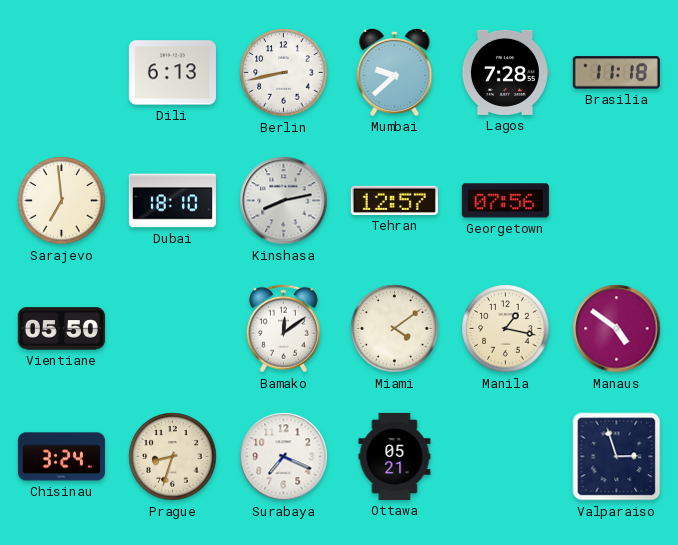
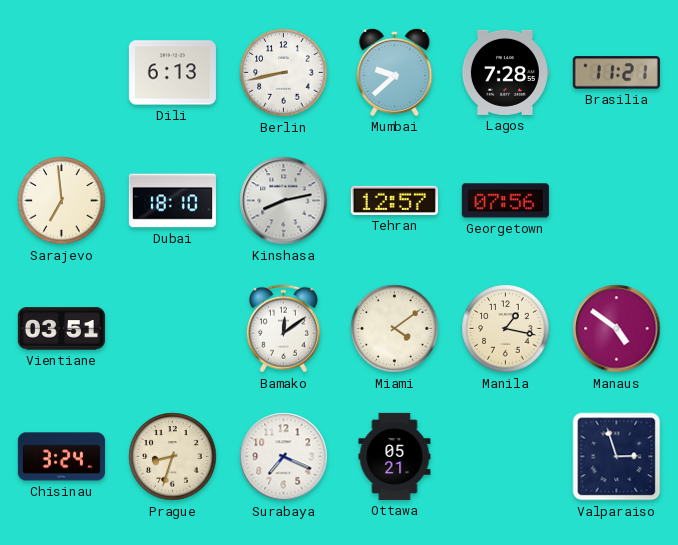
Brasilia: 11:18 -> 11:21
Vientiane: 05:50 -> 03:51
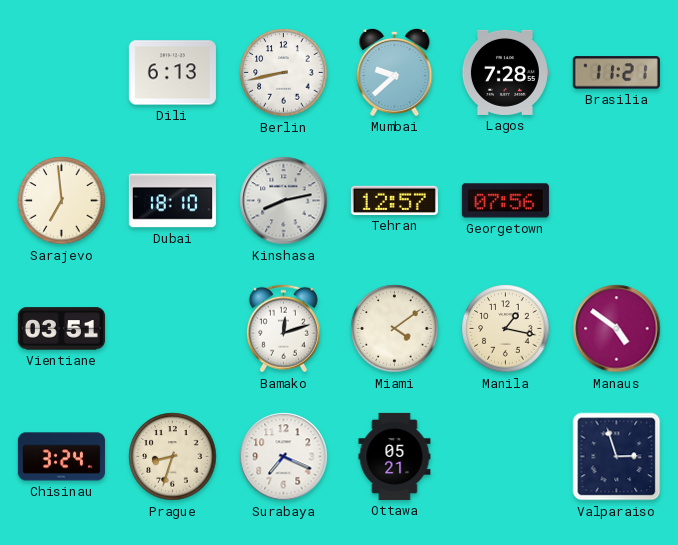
Bamako: 12:09 -> 12:12
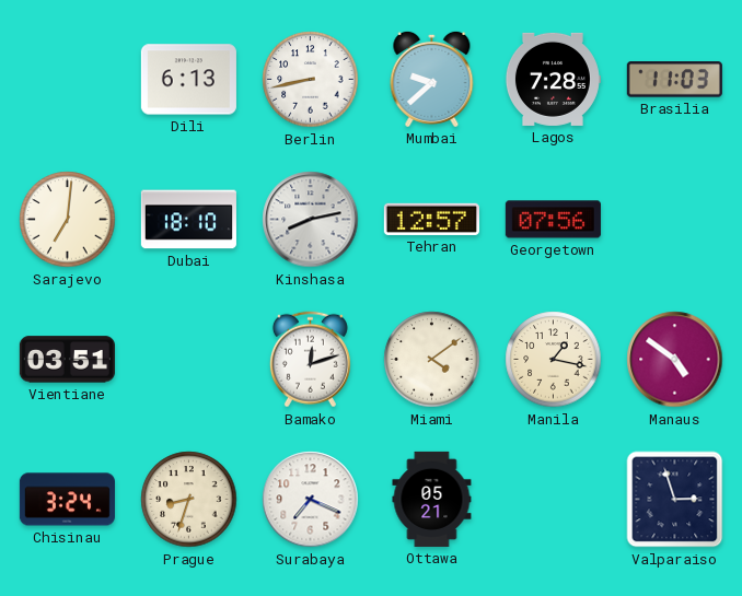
Brasilia: 11:21 -> 11:03
Sarajevo: 6:59 -> 7:01
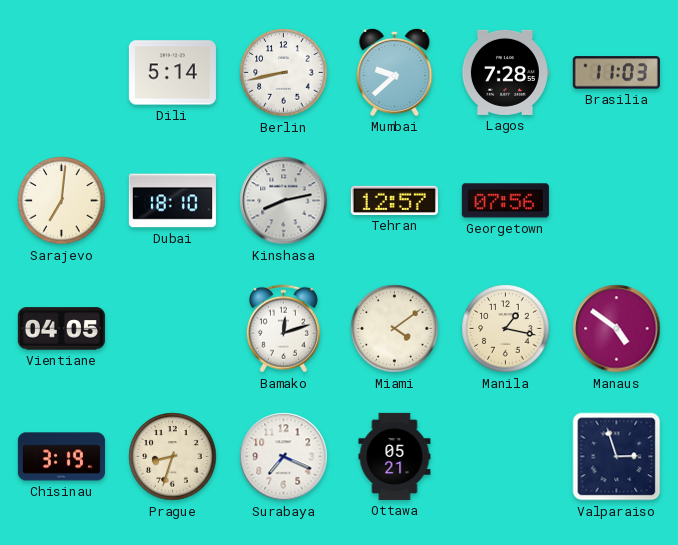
Dili: 6:13 -> 5:14
Vientiane: 03:51 -> 04:05
Chisinau: 3:24 -> 3:19
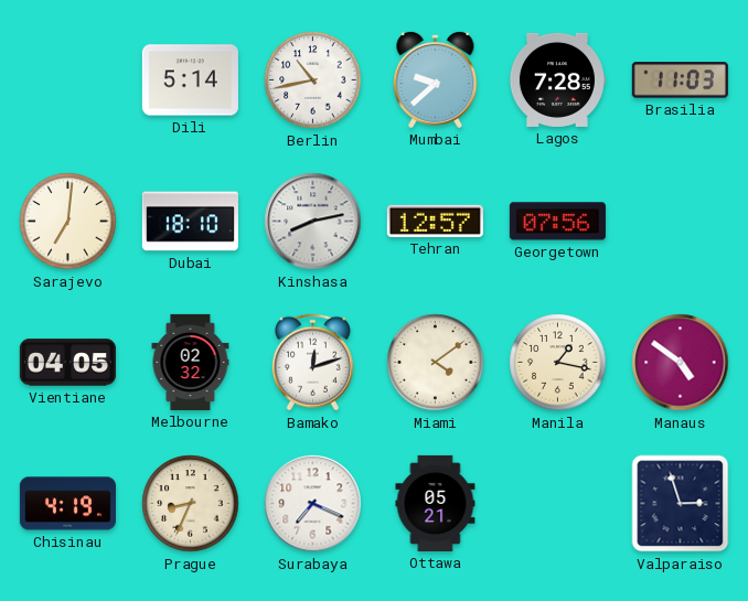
Berlin: 8:43 -> 10:43
Melbourne: none -> 02:32
Chisinau: 3:19 -> 4:19
Prague: 8:33 -> 8:34
